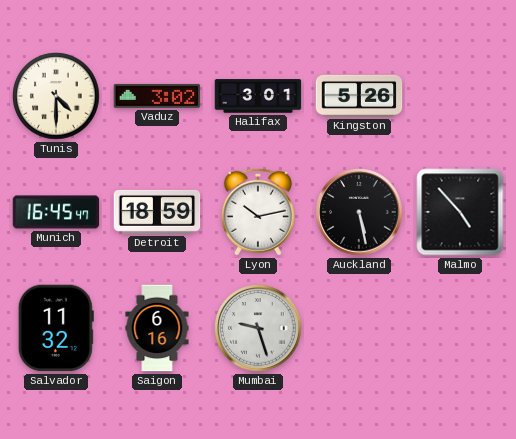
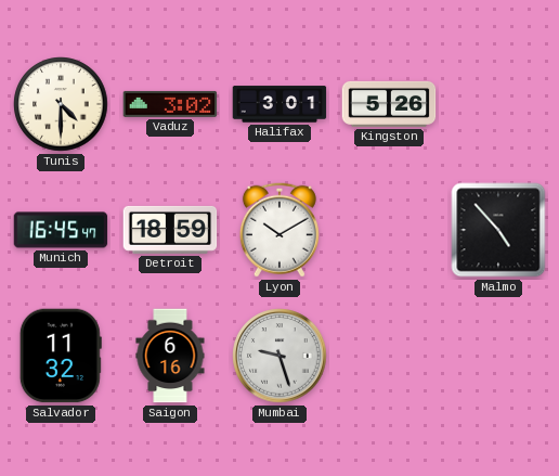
Lyon: 10:13 -> 10:10
Auckland: 5:28 -> none
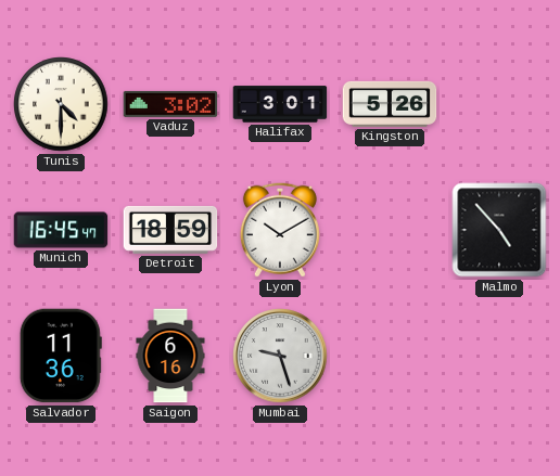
Salvador: 11:32 -> 11:36
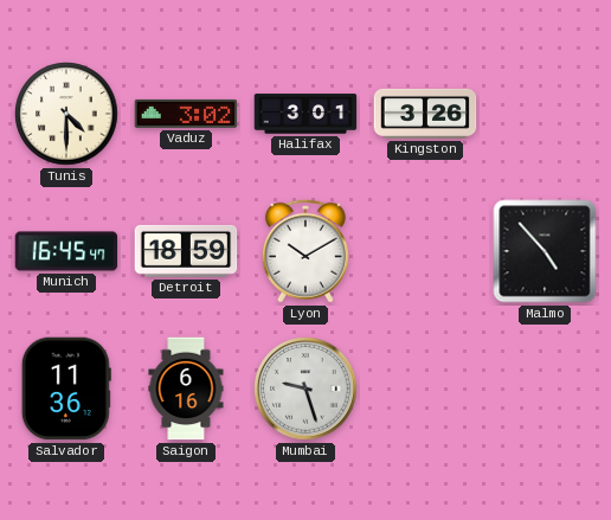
Kingston: 5:26 -> 3:26
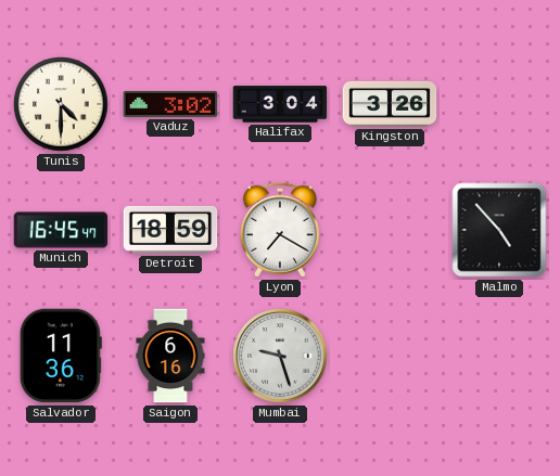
Halifax: 3:01 -> 3:04
Lyon: 10:10 -> 7:20
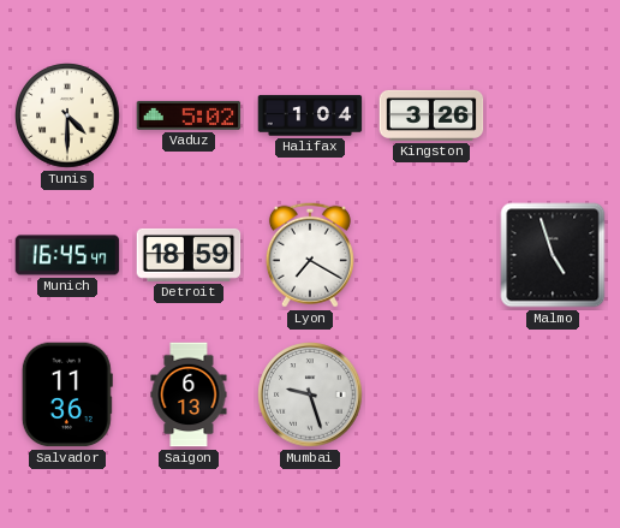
Vaduz: 3:02 -> 5:02
Halifax: 3:04 -> 1:04
Malmo: 4:53 -> 4:57
Saigon: 6:16 -> 6:13
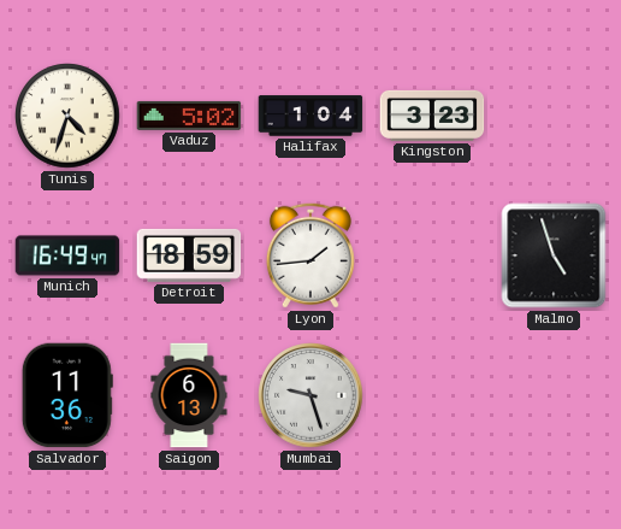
Tunis: 4:30 -> 4:33
Kingston: 3:26 -> 3:23
Munich: 16:45 -> 16:49
Lyon: 7:20 -> 1:44
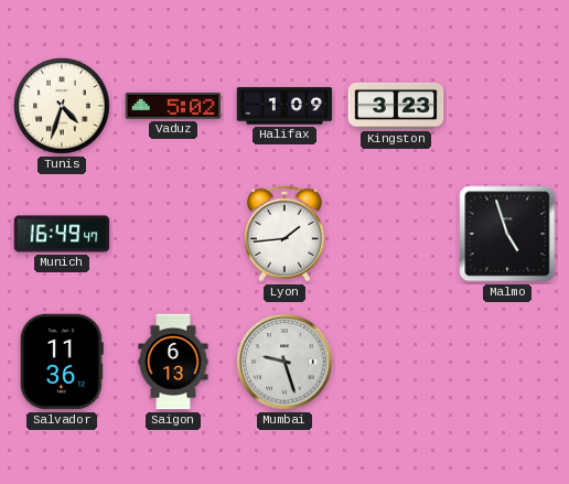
Halifax: 1:04 -> 1:09
Detroit: 18:59 -> none
